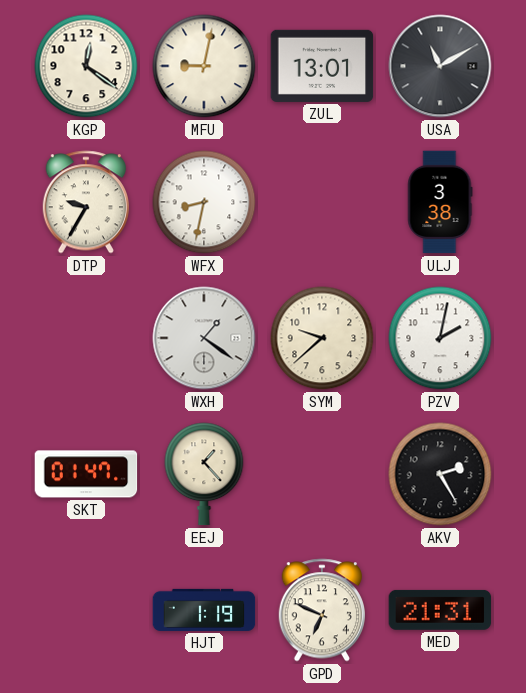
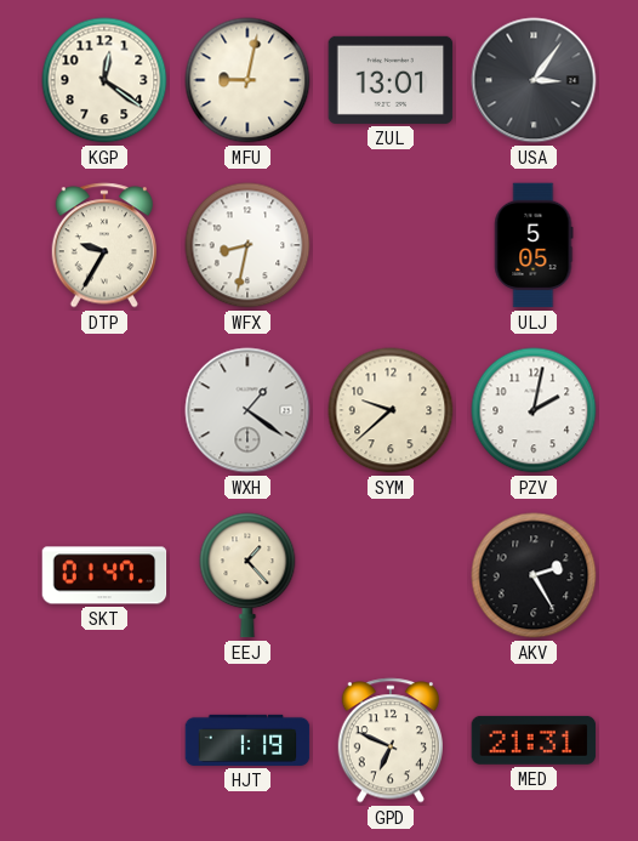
USA: 11:10 -> 3:06
ULJ: 3:38 -> 5:05
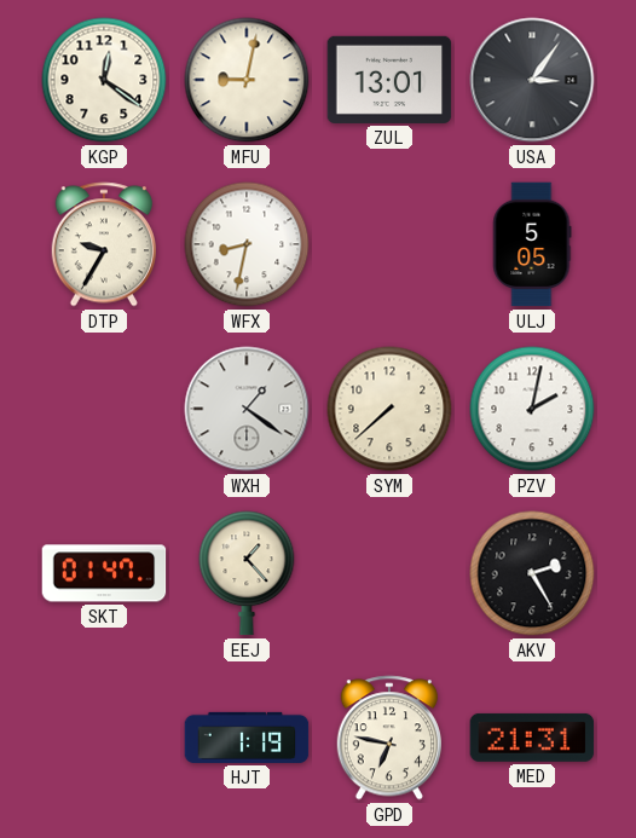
SYM: 9:38 -> 7:38
GPD: 6:49 -> 6:47
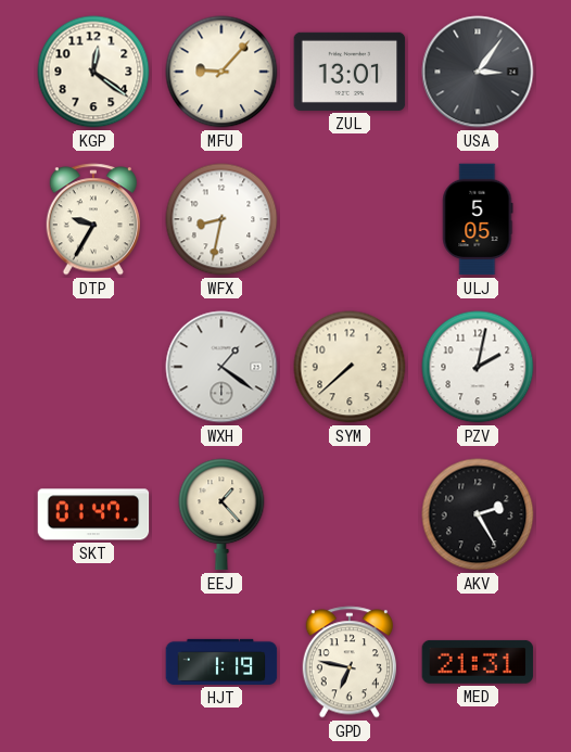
MFU: 9:02 -> 9:07
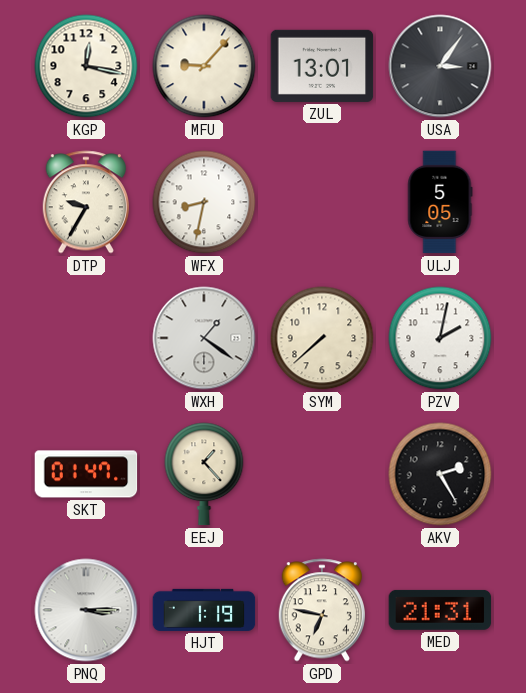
KGP: 12:21 -> 12:17
PNQ: none -> 3:15
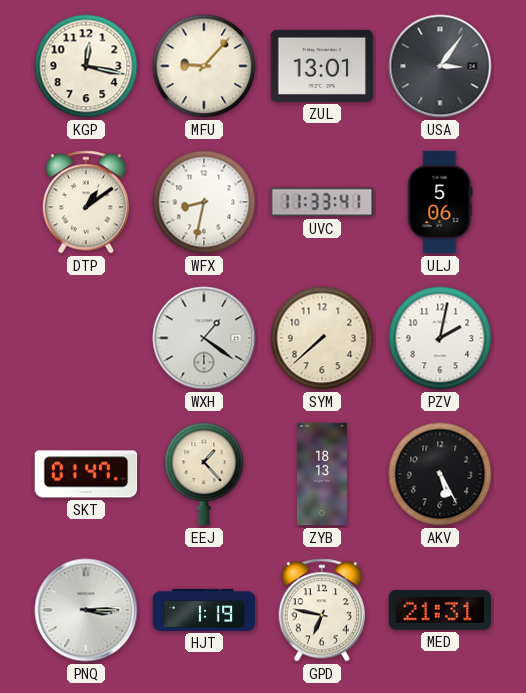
DTP: 9:35 -> 1:09
UVC: none -> 11:33
ULJ: 5:05 -> 5:06
ZYB: none -> 18:13
AKV: 2:25 -> 5:25
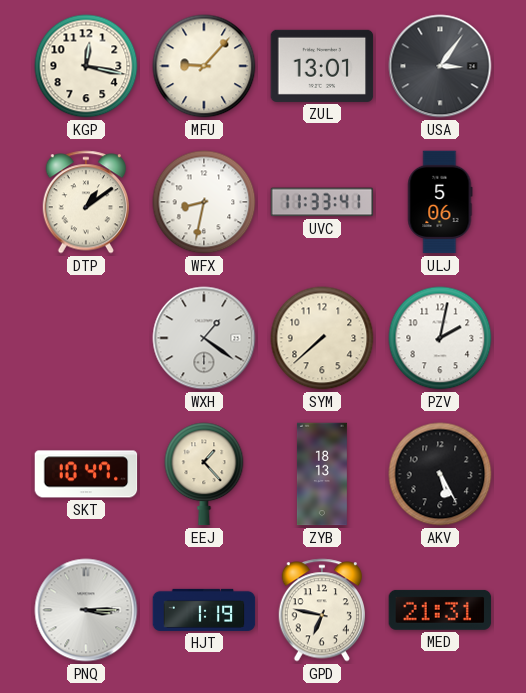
SKT: 01:47 -> 10:47
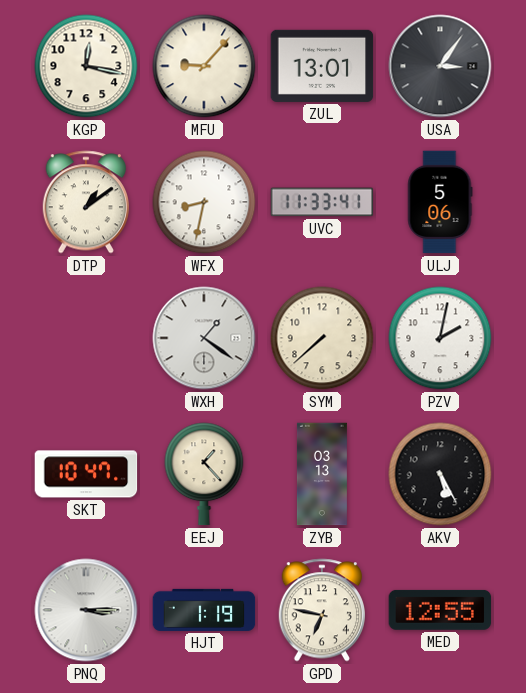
ZYB: 18:13 -> 03:13
MED: 21:31 -> 12:55
